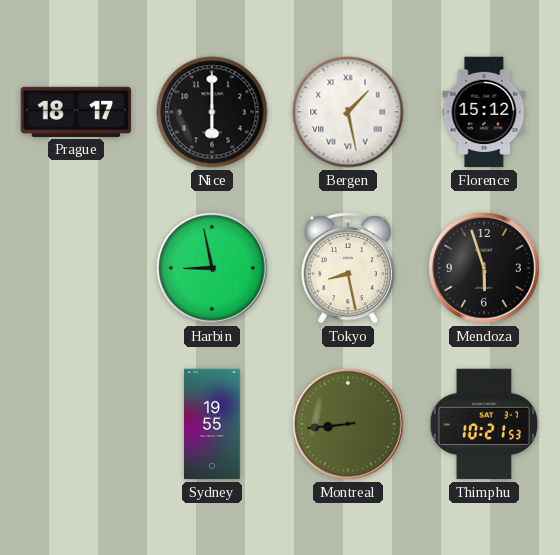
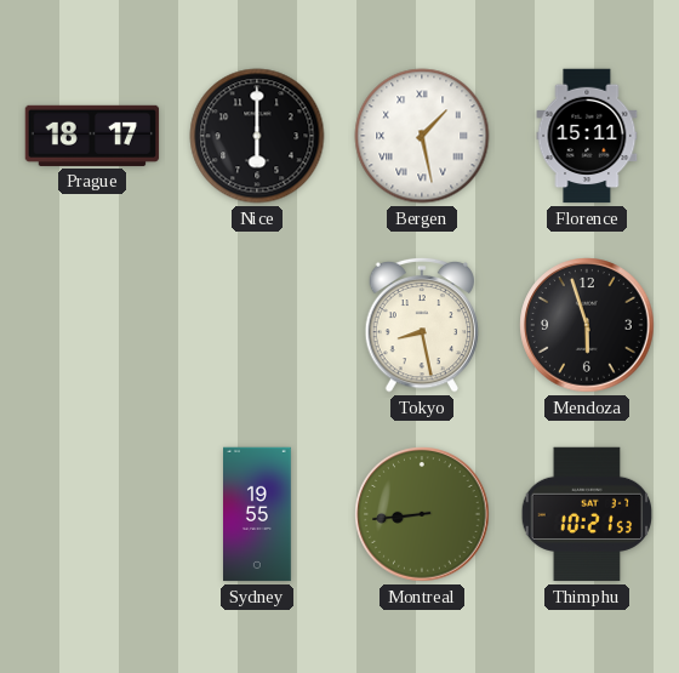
Florence: 15:12 -> 15:11
Harbin: 8:58 -> none
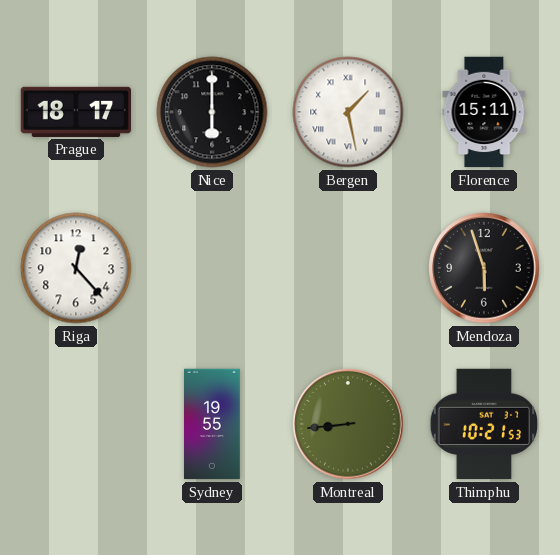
Riga: none -> 12:23
Tokyo: 8:28 -> none
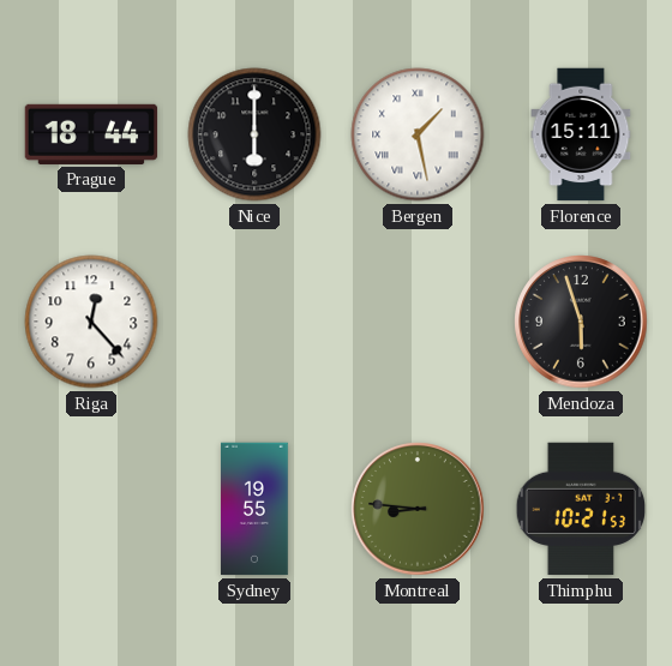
Prague: 18:17 -> 18:44
Montreal: 8:44 -> 8:46
